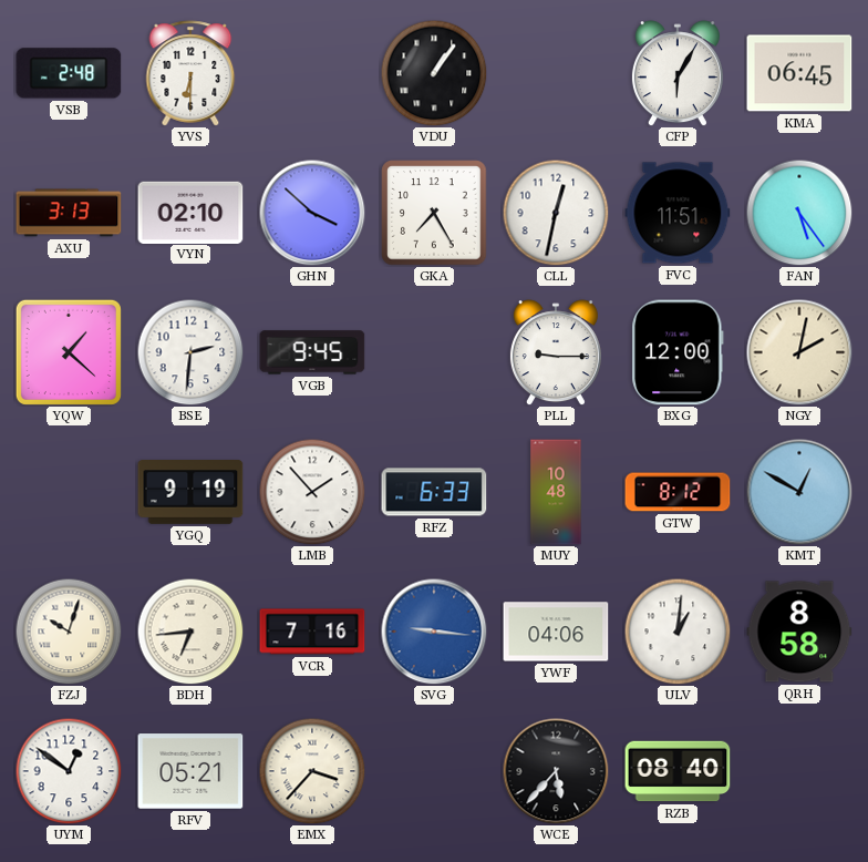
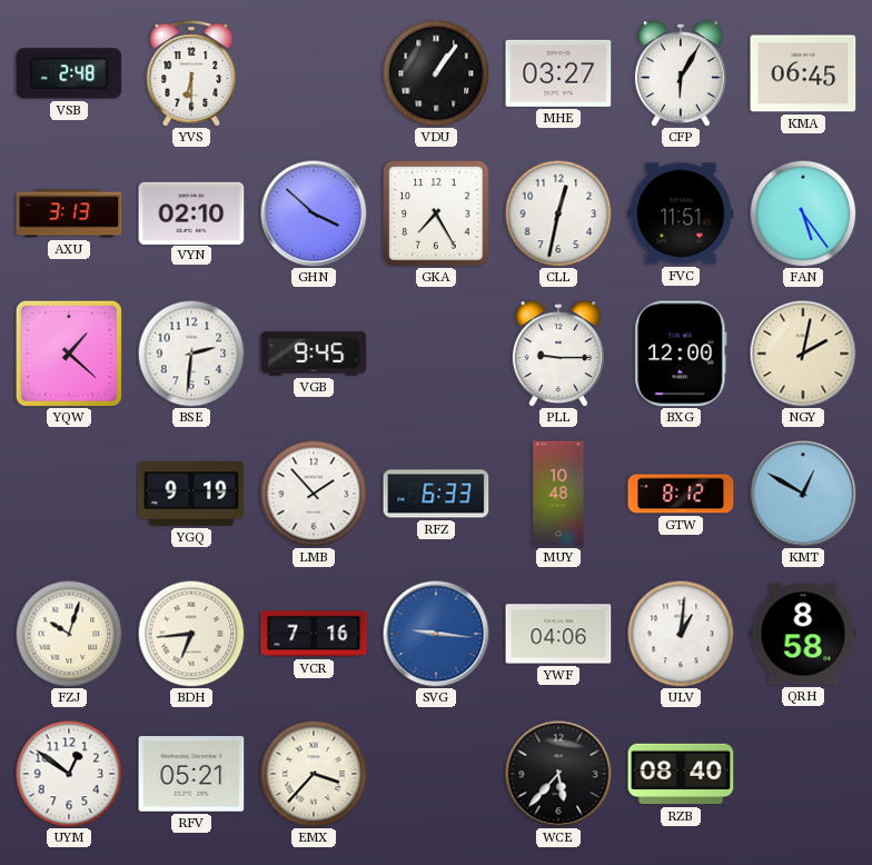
MHE: none -> 03:27
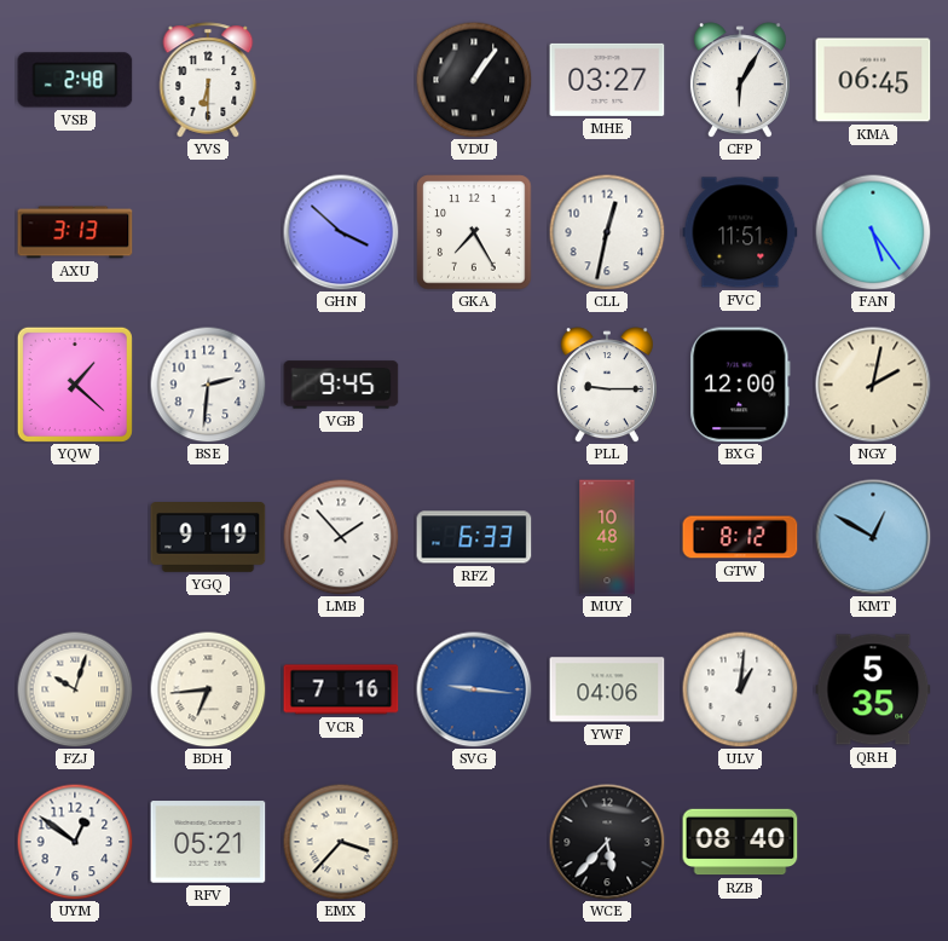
VYN: 02:10 -> none
QRH: 8:58 -> 5:35
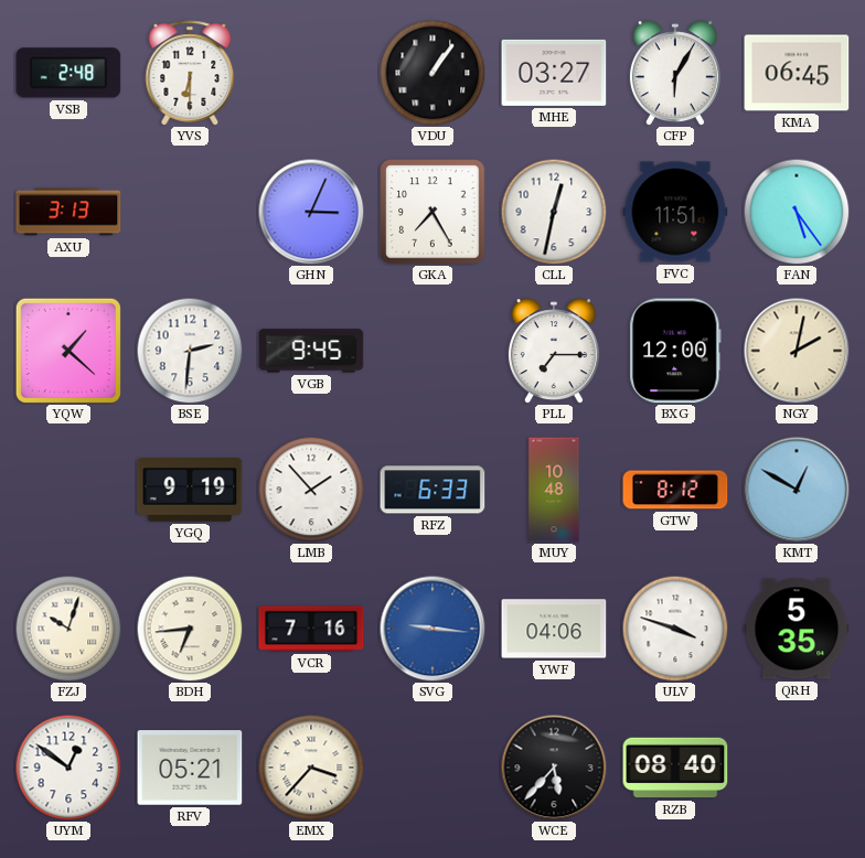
GHN: 3:52 -> 3:04
PLL: 9:15 -> 7:15
ULV: 1:01 -> 3:48
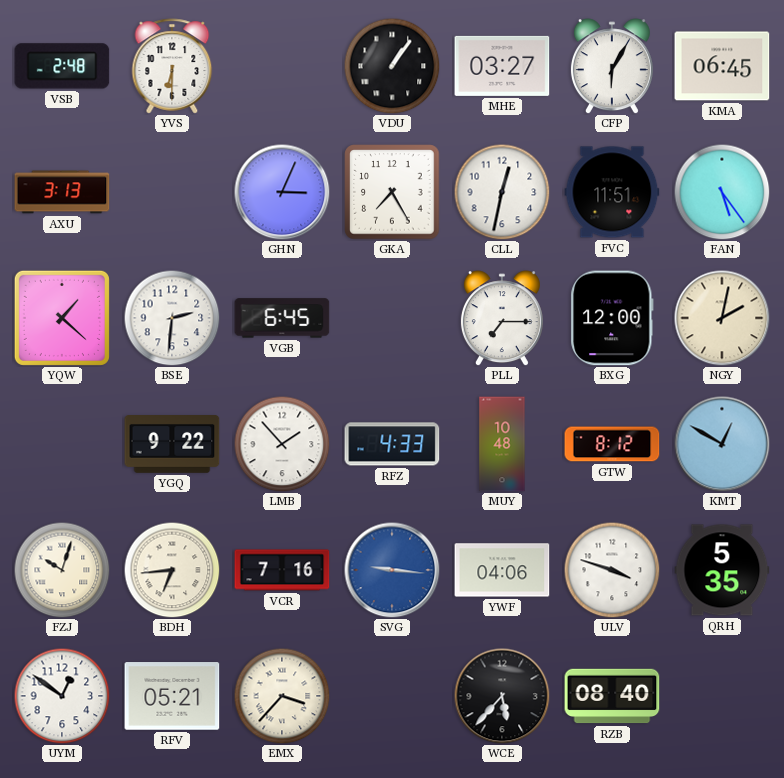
VGB: 9:45 -> 6:45
YGQ: 9:19 -> 9:22
RFZ: 6:33 -> 4:33
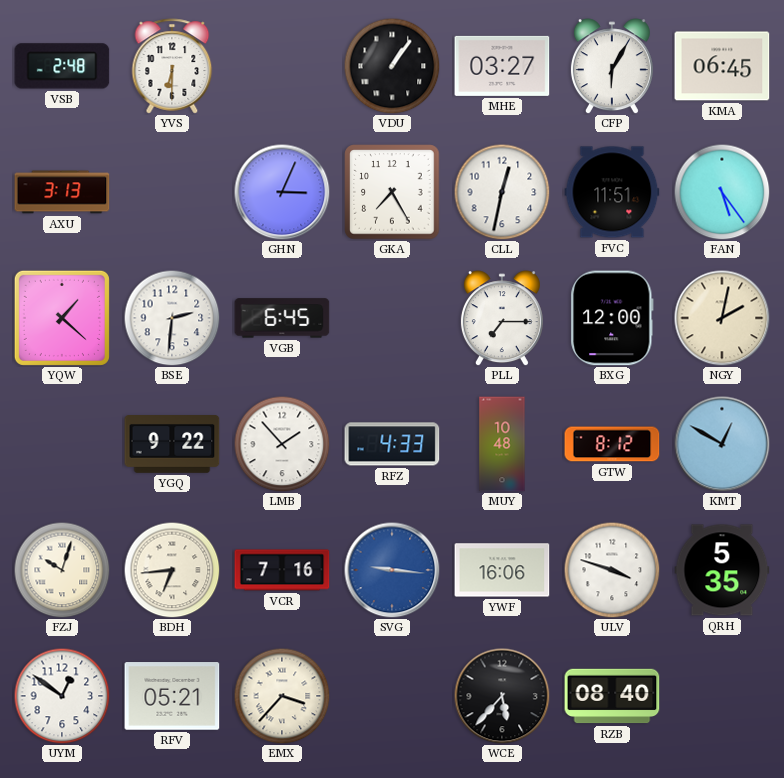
YWF: 04:06 -> 16:06
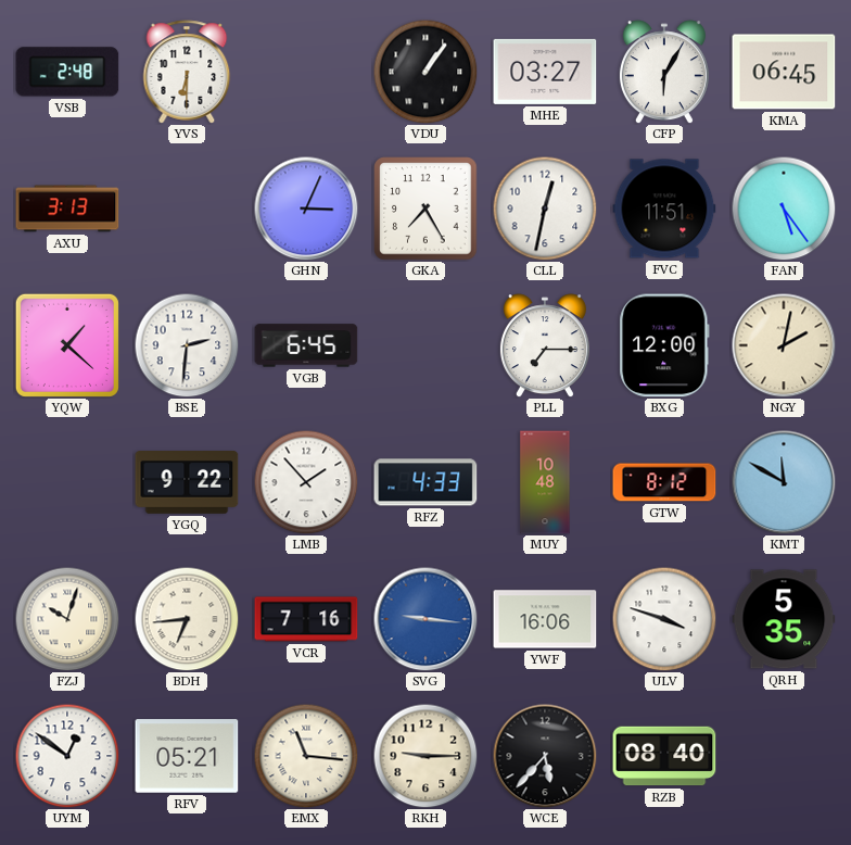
KMT: 12:50 -> 11:50
EMX: 3:37 -> 11:16
RKH: none -> 9:15
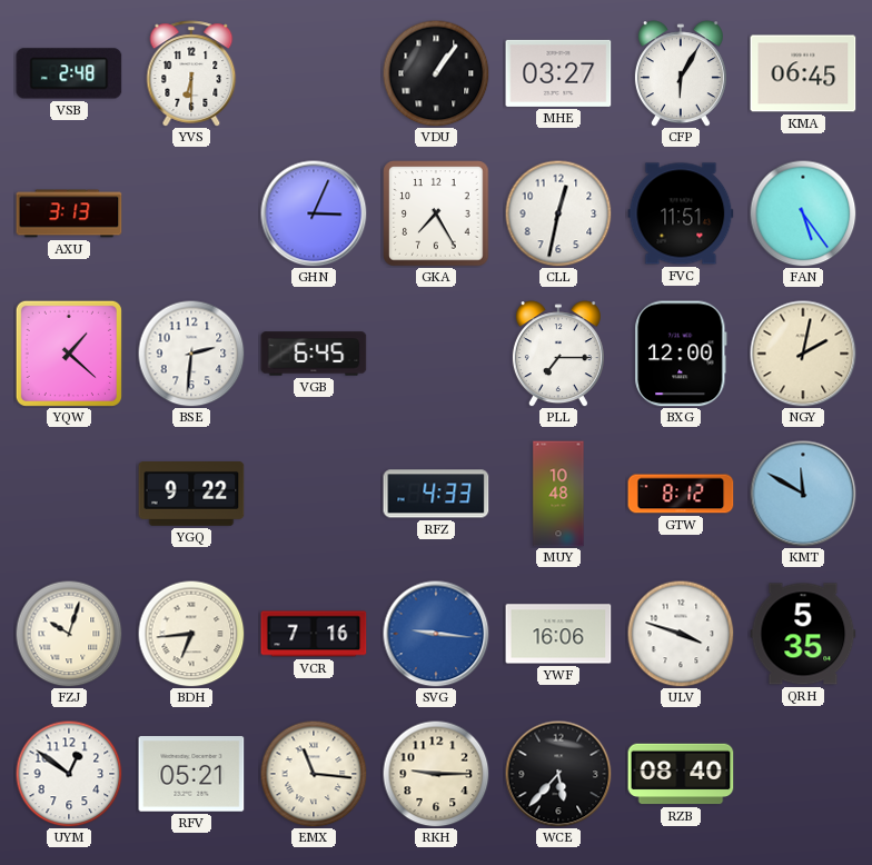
LMB: 1:53 -> none
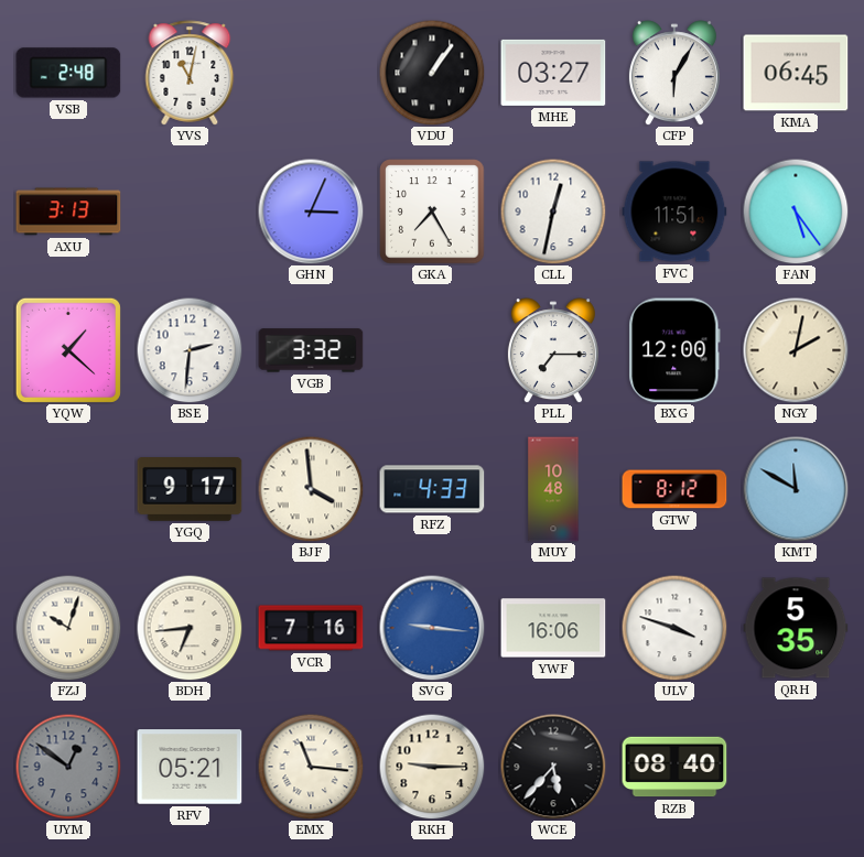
YVS: 6:30 -> 11:02
VGB: 6:45 -> 3:32
YGQ: 9:22 -> 9:17
BJF: none -> 3:59
UYM dial: white -> grey
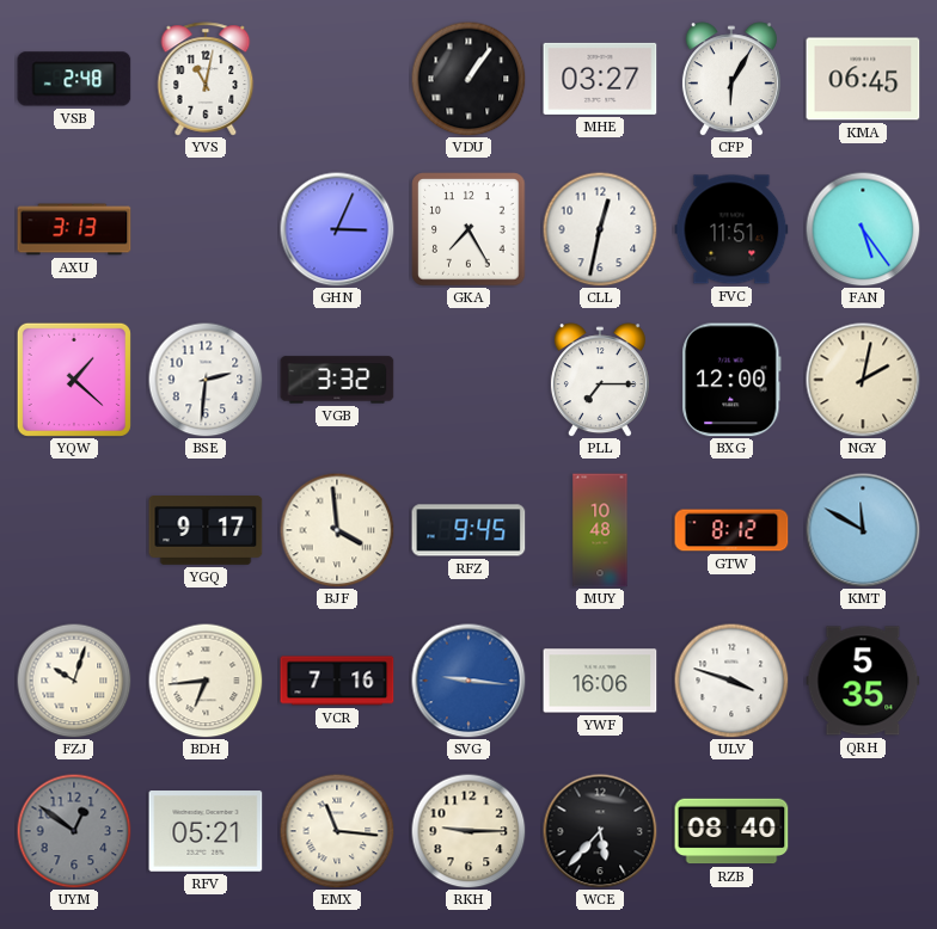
RFZ: 4:33 -> 9:45
